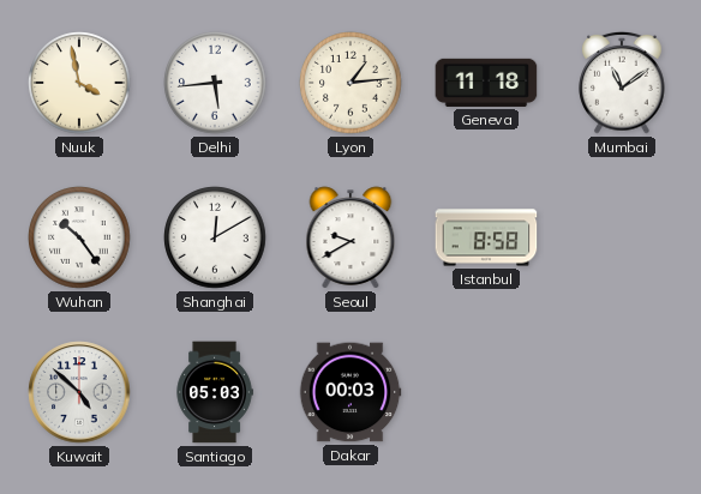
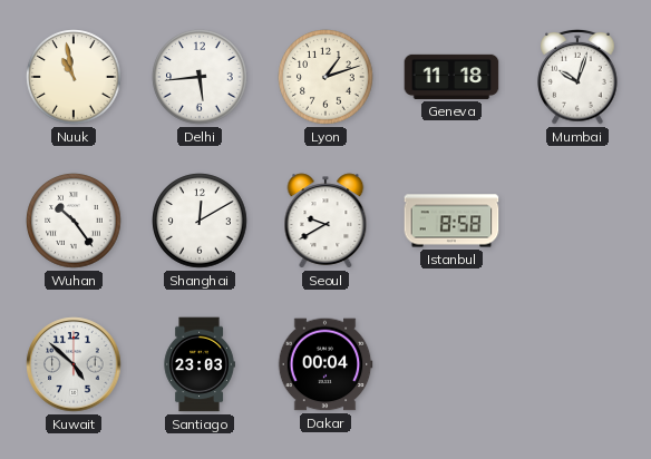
Nuuk: 3:58 -> 10:58
Lyon: 1:14 -> 1:12
Mumbai: 11:09 -> 10:03
Santiago: 05:03 -> 23:03
Dakar: 00:03 -> 00:04
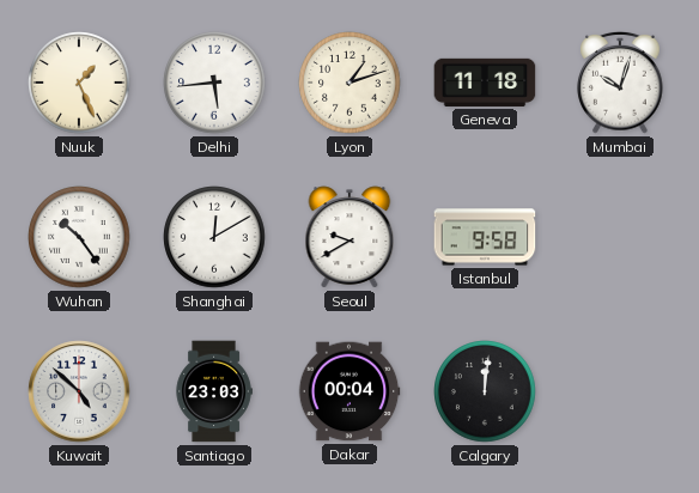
Nuuk: 10:58 -> 1:26
Istanbul: 8:58 -> 9:58
Calgary: none -> 12:01
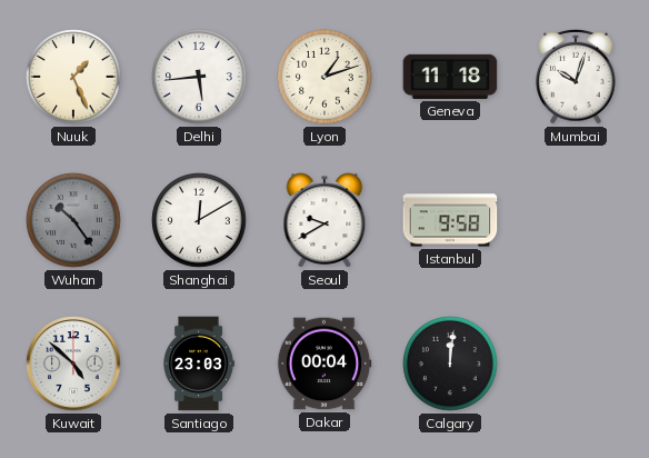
Wuhan dial: white -> grey
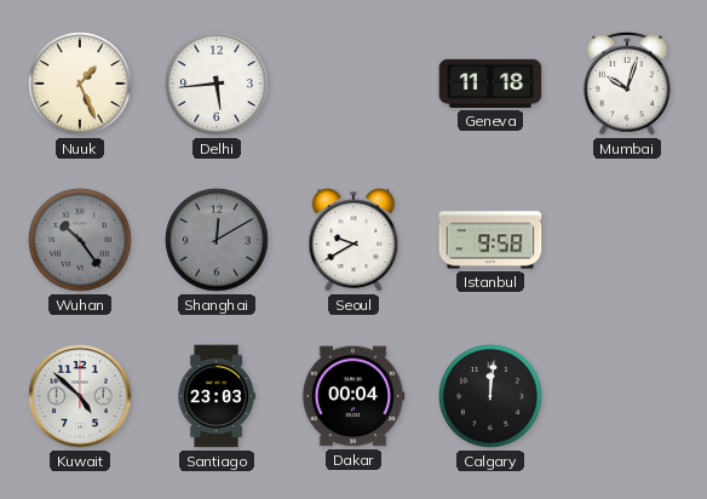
Lyon: 1:12 -> none
Shanghai dial: white -> grey
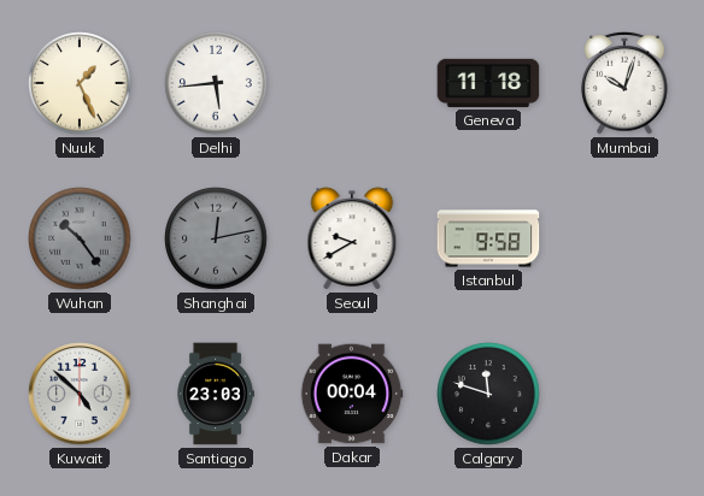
Shanghai: 12:10 -> 12:13
Calgary: 12:01 -> 11:48
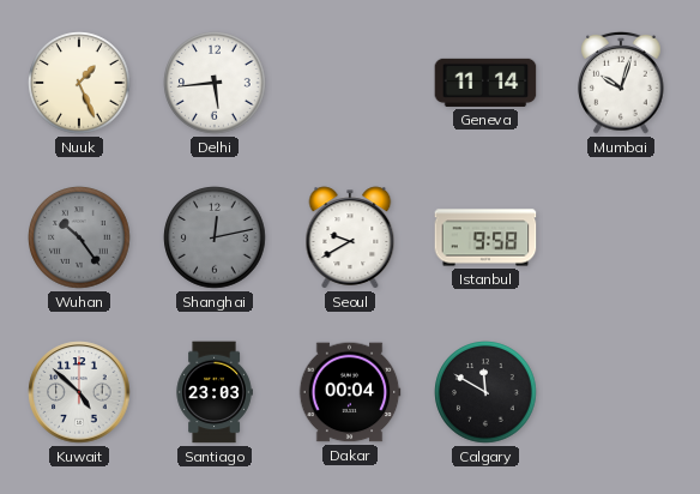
Geneva: 11:18 -> 11:14
Calgary: 11:48 -> 11:50
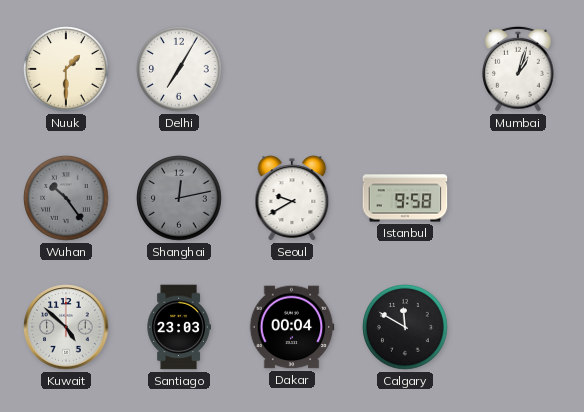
Nuuk: 1:26 -> 1:30
Delhi: 5:44 -> 7:05
Geneva: 11:14 -> none
Mumbai: 10:03 -> 1:03
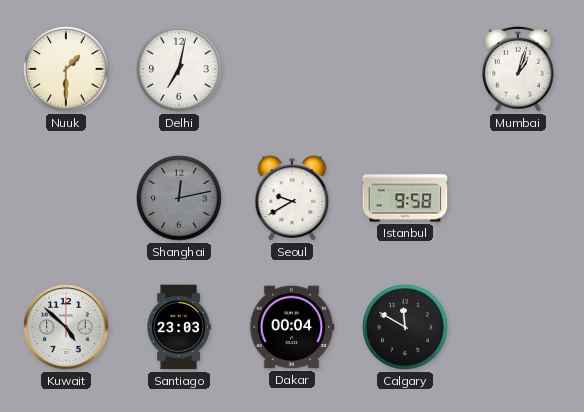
Delhi: 7:05 -> 7:02
Wuhan: 10:24 -> none
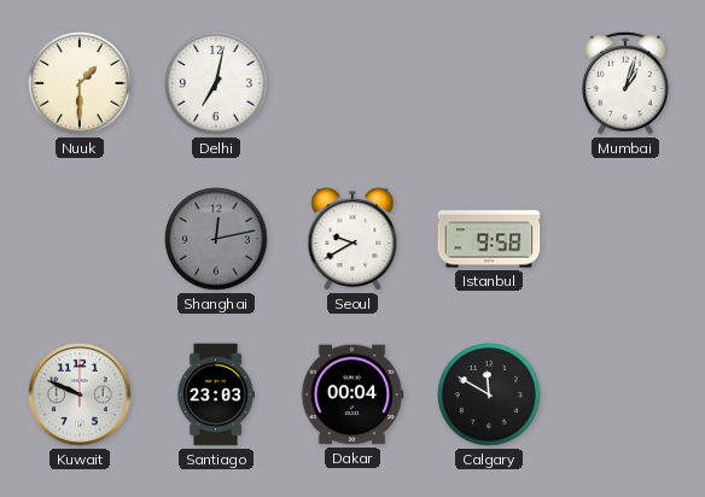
Kuwait: 4:52 -> 9:49
